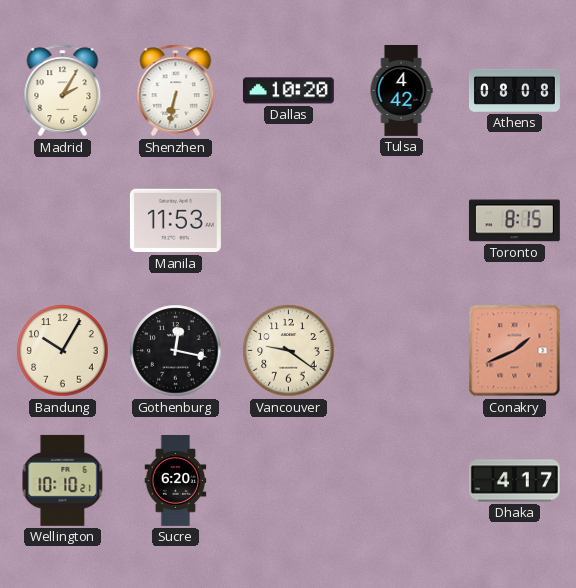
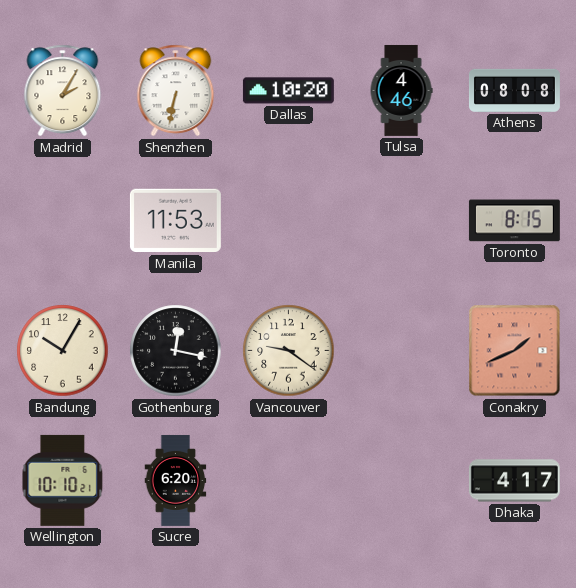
Tulsa: 4:42 -> 4:46
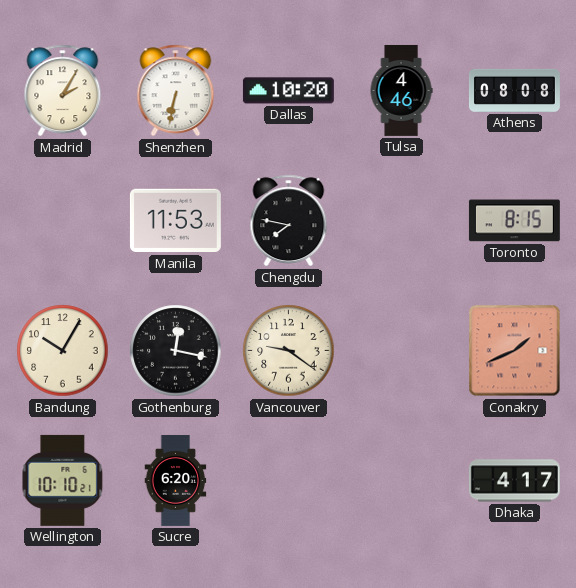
Chengdu: none -> 7:47
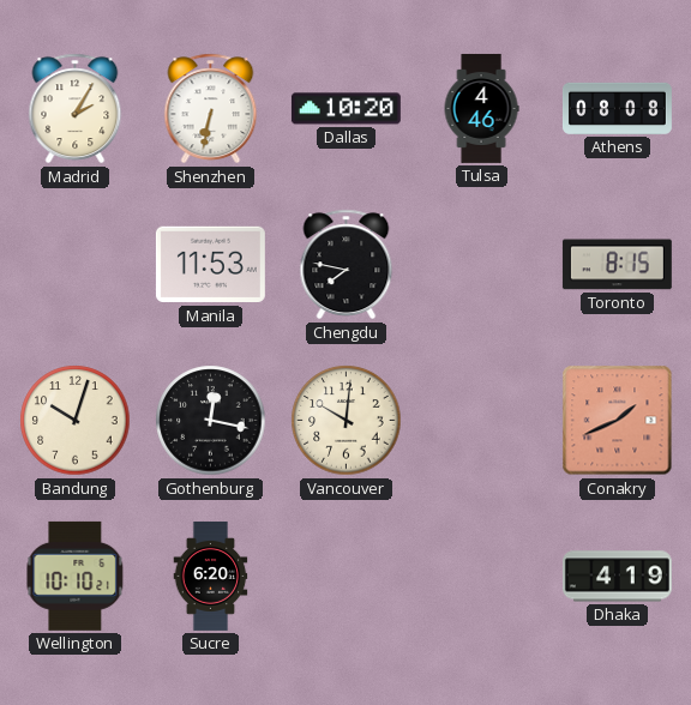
Bandung: 10:05 -> 10:03
Vancouver: 9:21 -> 10:01
Dhaka: 4:17 -> 4:19
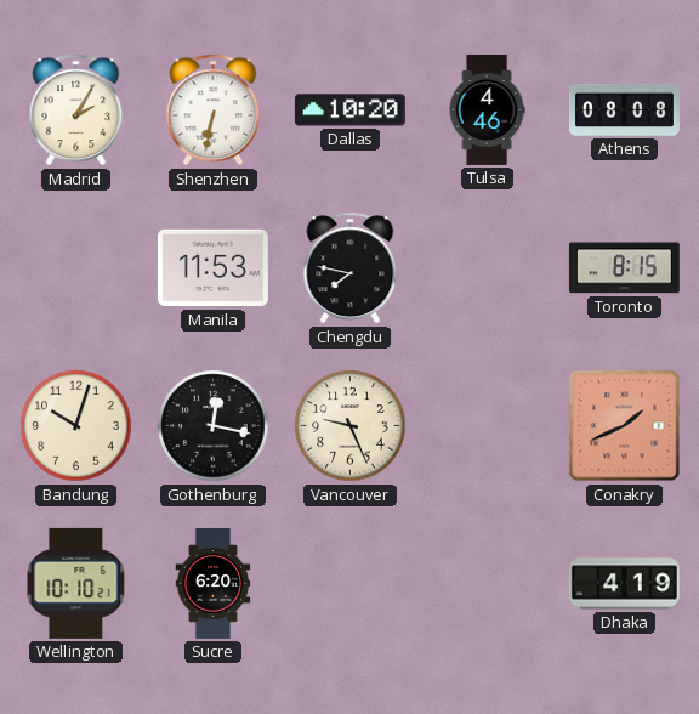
Vancouver: 10:01 -> 9:26
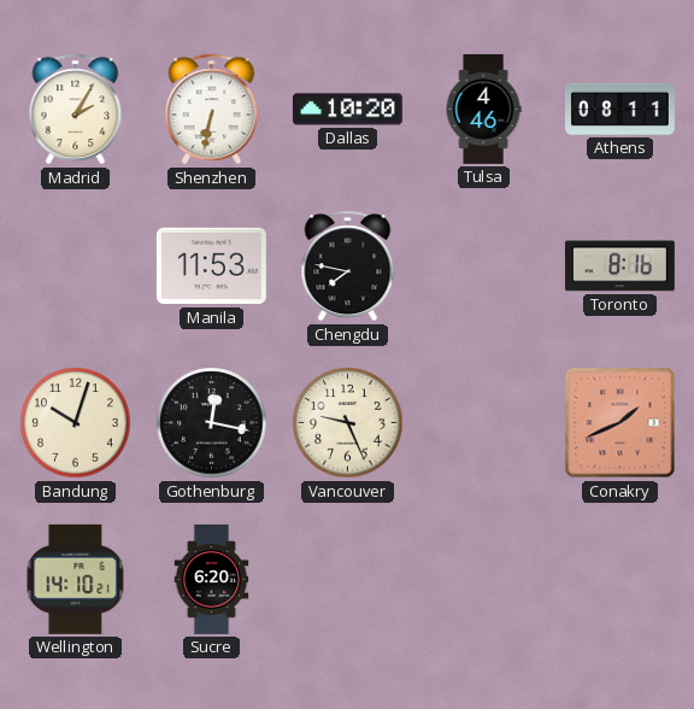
Athens: 08:08 -> 08:11
Toronto: 8:15 -> 8:16
Wellington: 10:10 -> 14:10
Dhaka: 4:19 -> none
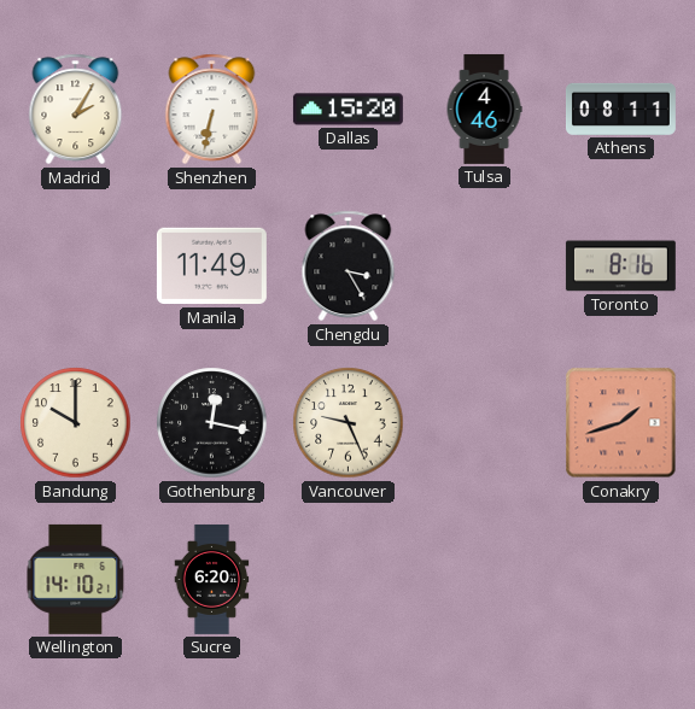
Dallas: 10:20 -> 15:20
Manila: 11:53 -> 11:49
Chengdu: 7:47 -> 3:25
Bandung: 10:03 -> 10:00
Conakry: 1:41 -> 1:42
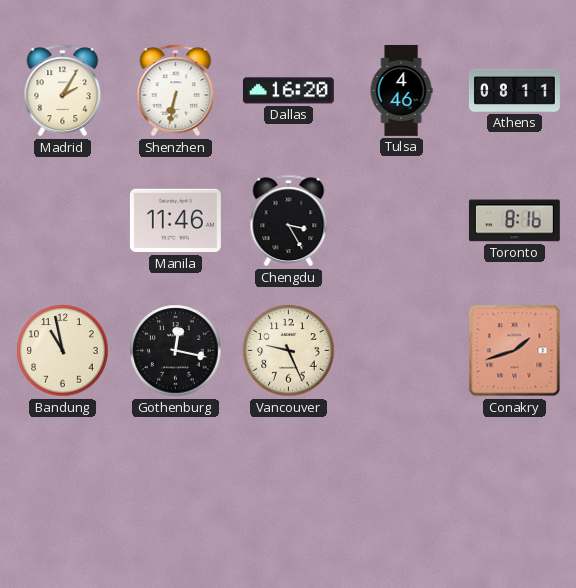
Dallas: 15:20 -> 16:20
Manila: 11:49 -> 11:46
Bandung: 10:00 -> 10:58
Wellington: 14:10 -> none
Sucre: 6:20 -> none
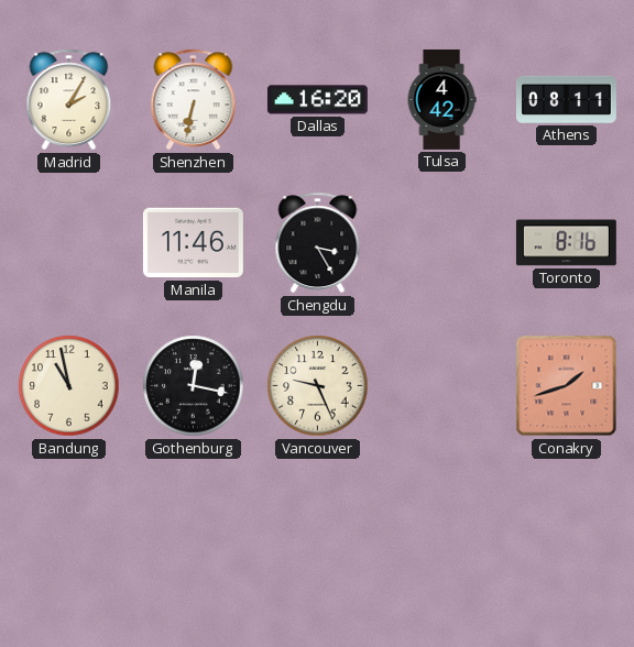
Tulsa: 4:46 -> 4:42
